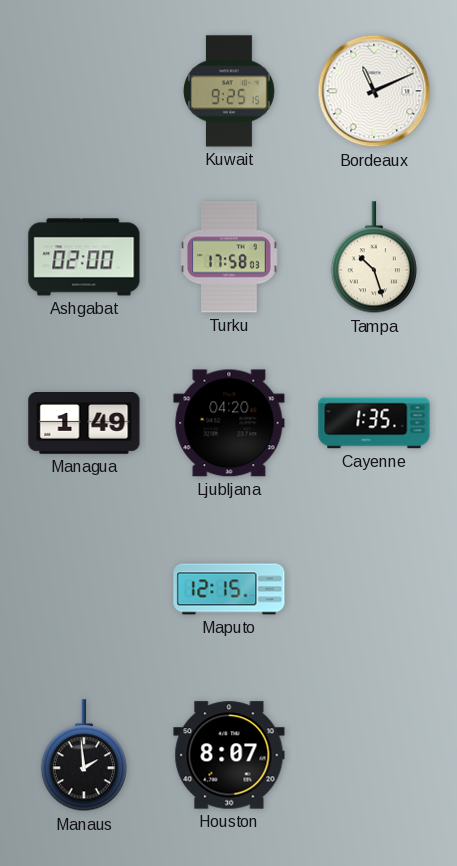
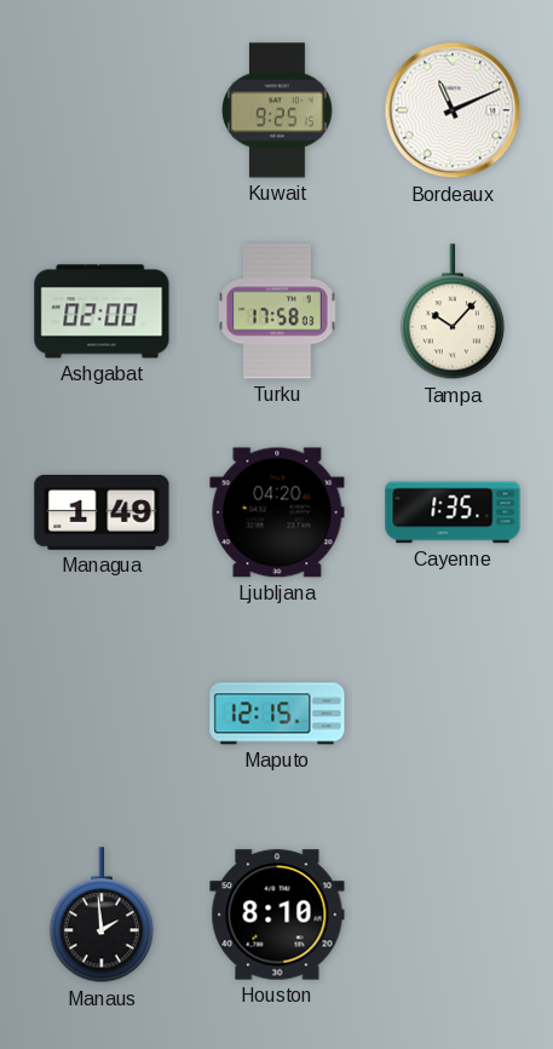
Tampa: 10:27 -> 10:07
Houston: 8:07 -> 8:10
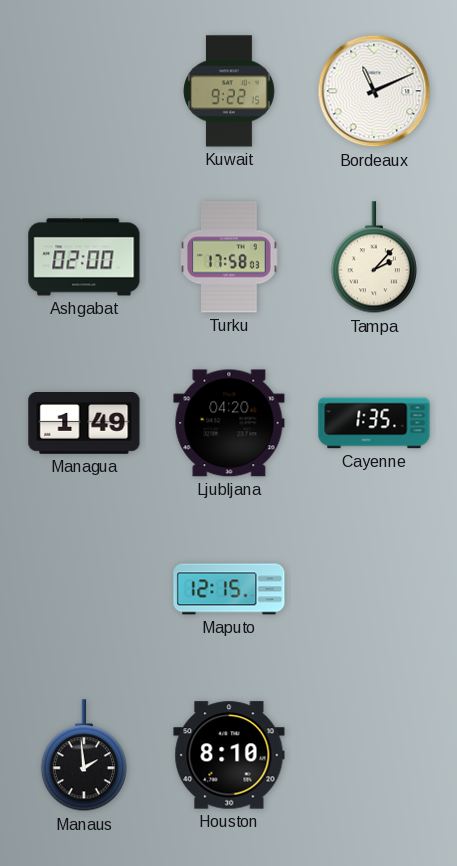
Kuwait: 9:25 -> 9:22
Tampa: 10:07 -> 2:07
